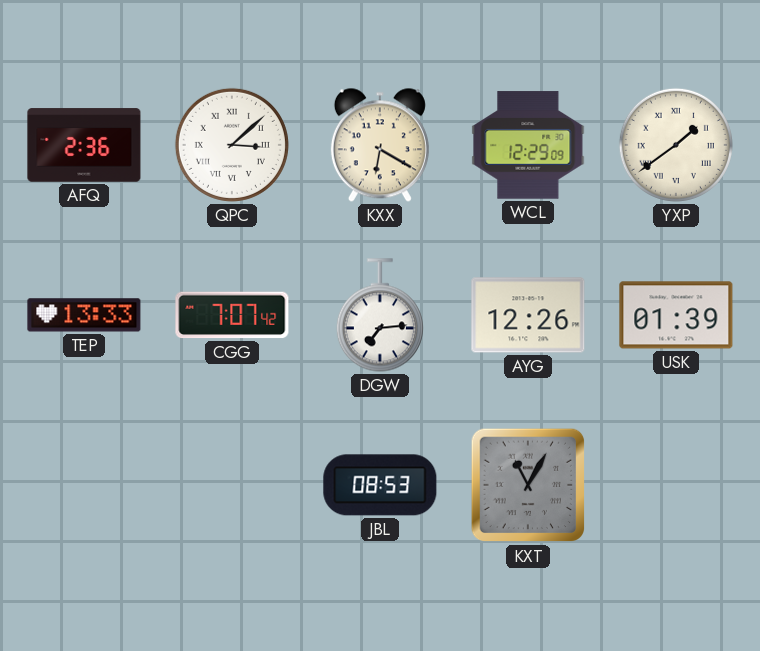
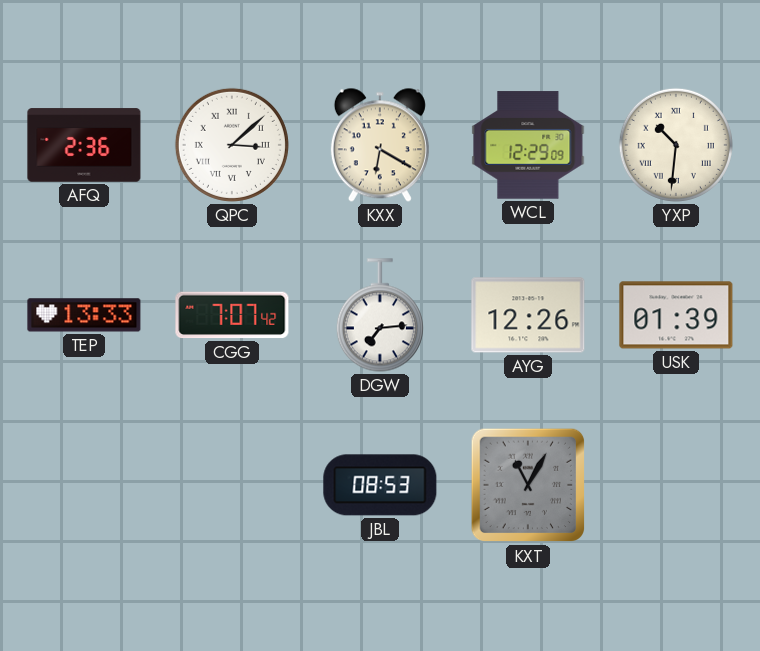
YXP: 1:39 -> 10:31
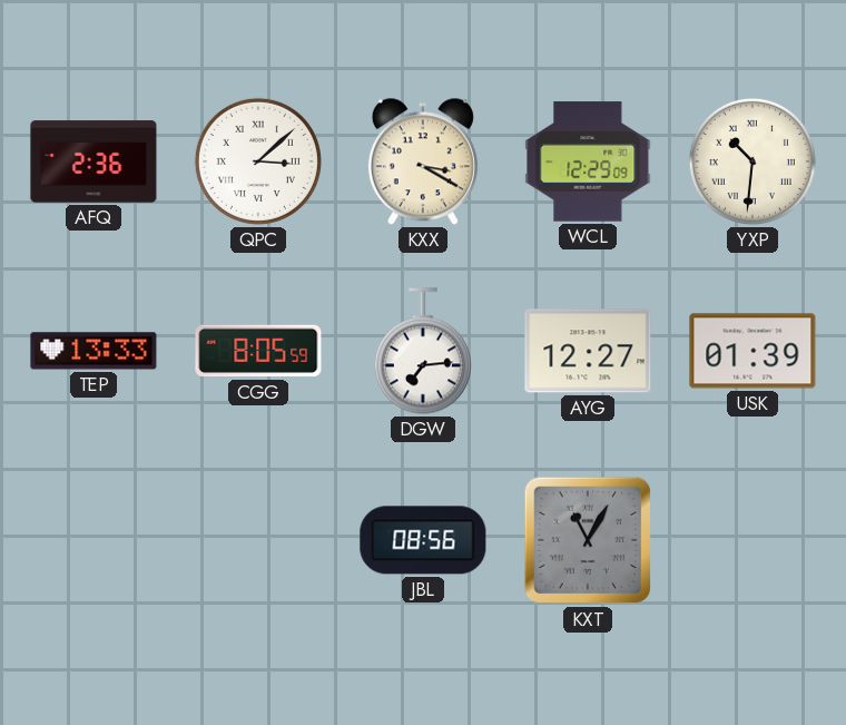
KXX: 6:20 -> 3:20
CGG: 7:07 -> 8:05
AYG: 12:26 -> 12:27
JBL: 08:53 -> 08:56
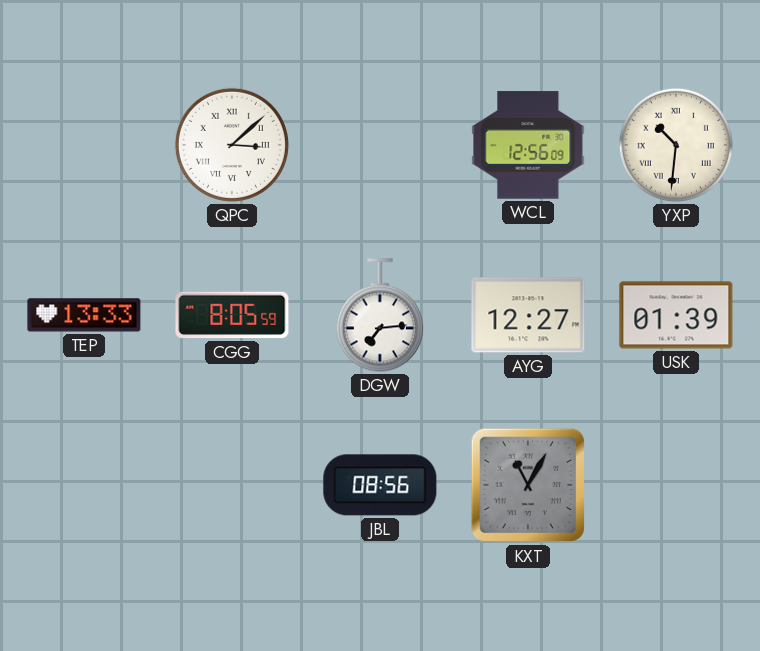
AFQ: 2:36 -> none
KXX: 3:20 -> none
WCL: 12:29 -> 12:56
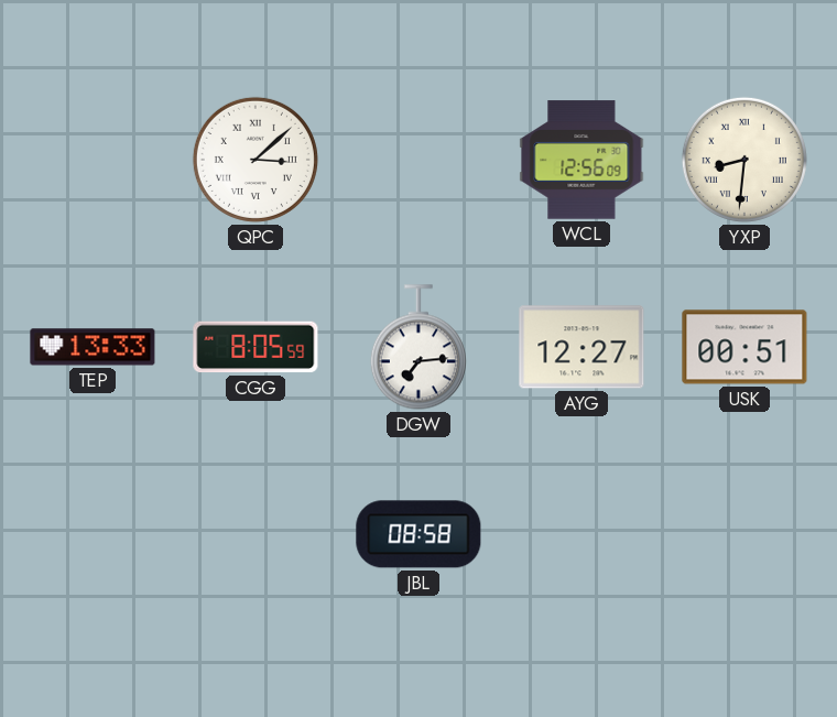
YXP: 10:31 -> 8:31
USK: 01:39 -> 00:51
JBL: 08:56 -> 08:58
KXT: 11:05 -> none
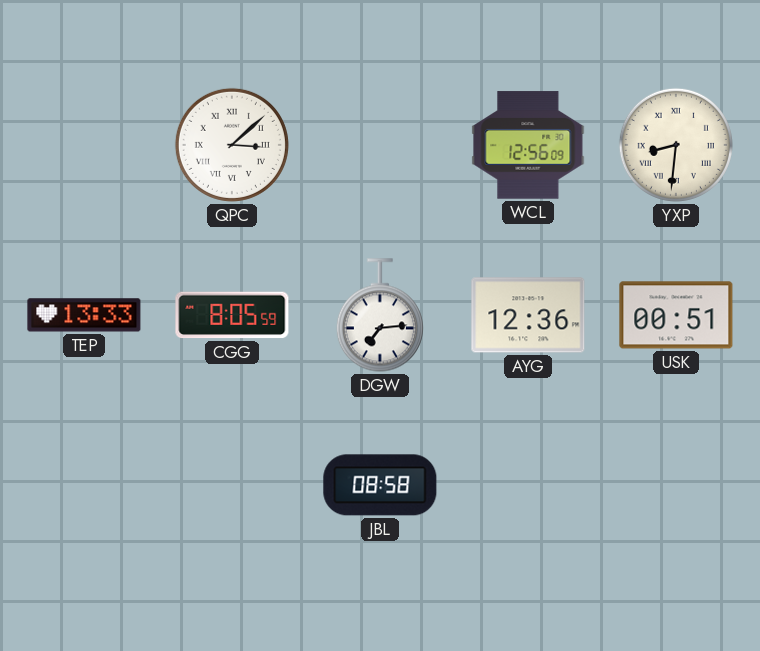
AYG: 12:27 -> 12:36
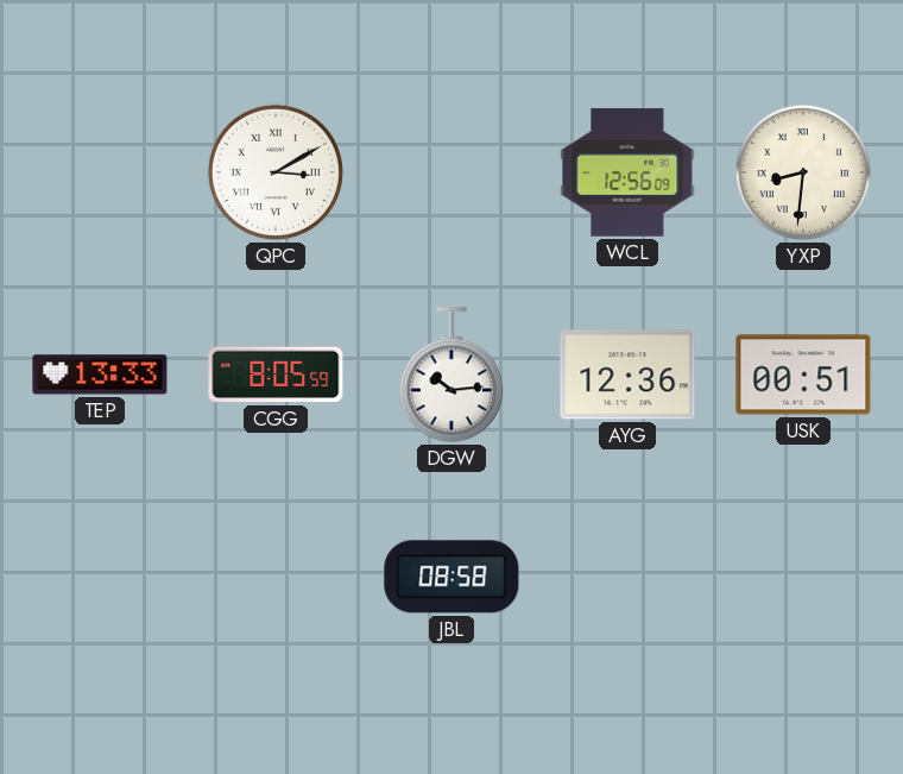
QPC: 3:08 -> 3:10
DGW: 7:14 -> 10:14
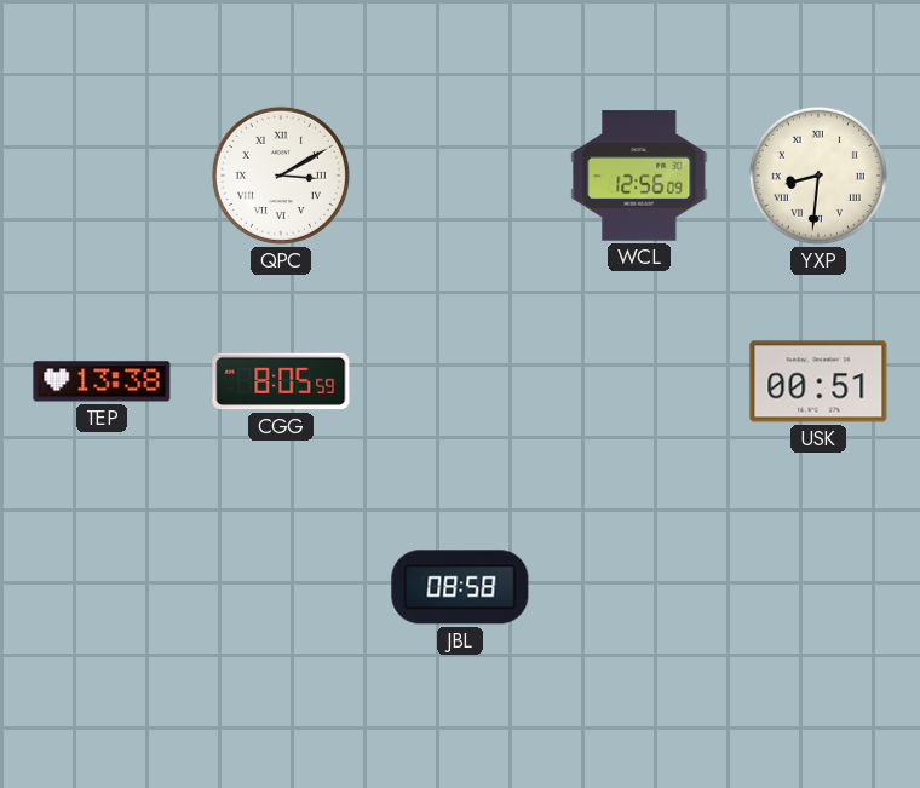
TEP: 13:33 -> 13:38
DGW: 10:14 -> none
AYG: 12:36 -> none
